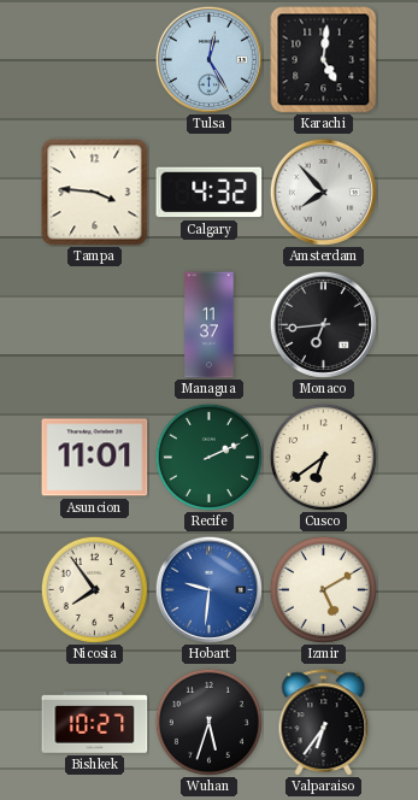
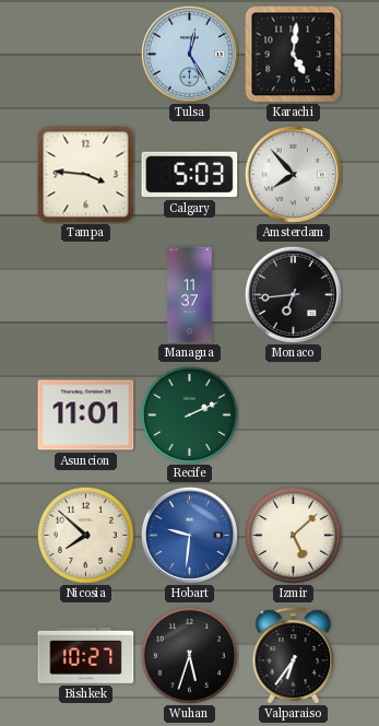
Calgary: 4:32 -> 5:03
Cusco: 6:39 -> none
Nicosia: 7:54 -> 7:52
Izmir: 5:10 -> 5:08
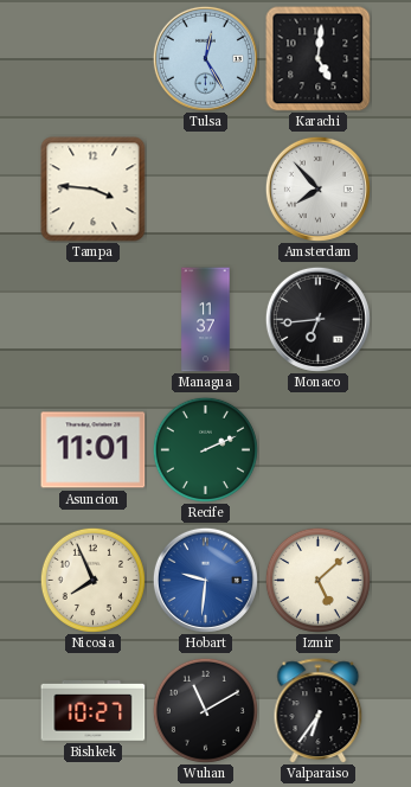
Calgary: 5:03 -> none
Nicosia: 7:52 -> 7:56
Wuhan: 5:33 -> 11:10
